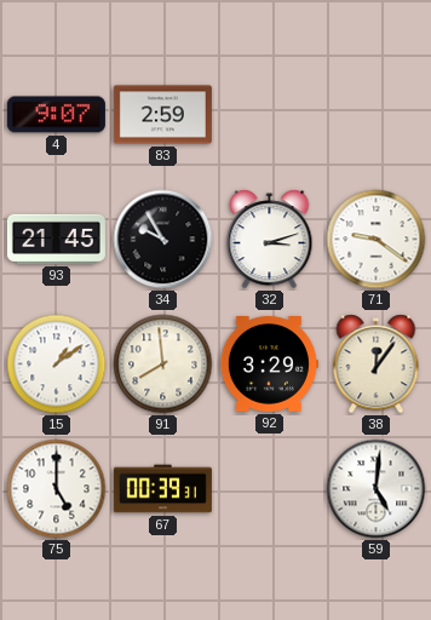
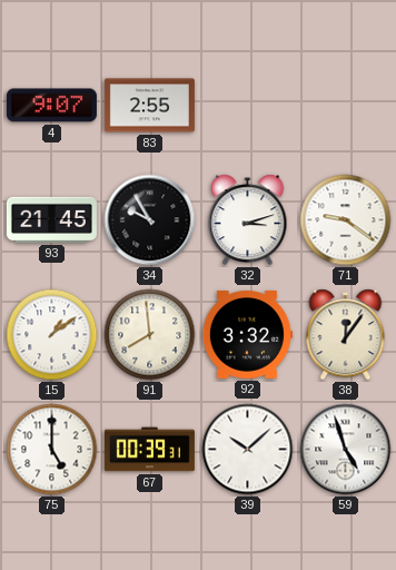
83: 2:59 -> 2:55
92: 3:29 -> 3:32
39: none -> 10:08
59: 5:01 -> 4:57
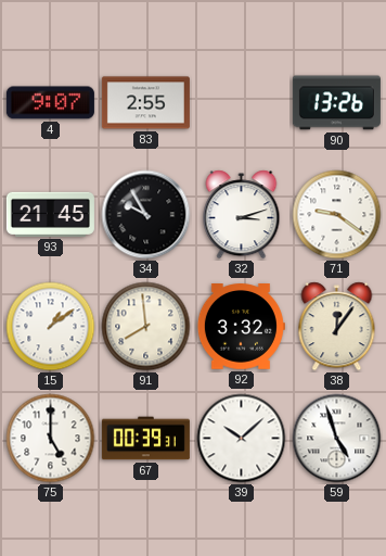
90: none -> 13:26
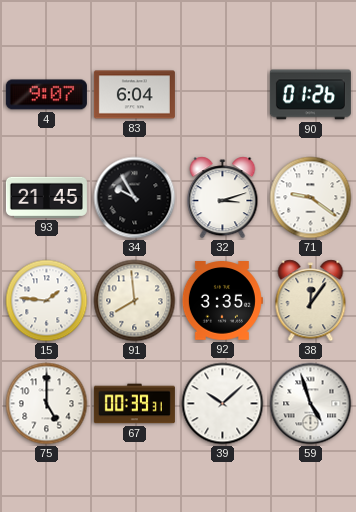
83: 2:55 -> 6:04
90: 13:26 -> 01:26
15: 1:09 -> 1:46
92: 3:32 -> 3:35
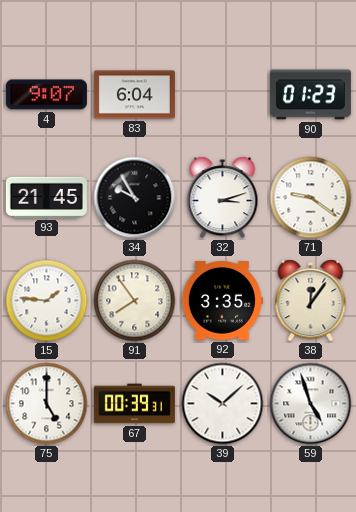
90: 01:26 -> 01:23
91: 7:59 -> 7:54
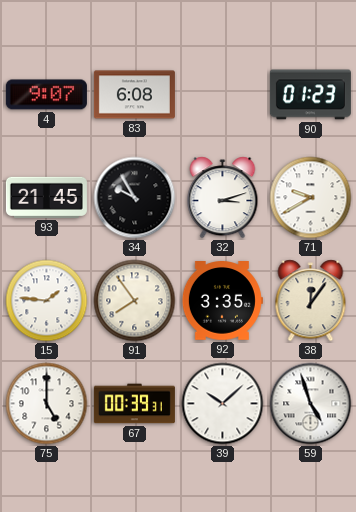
83: 6:04 -> 6:08
71: 9:21 -> 9:40
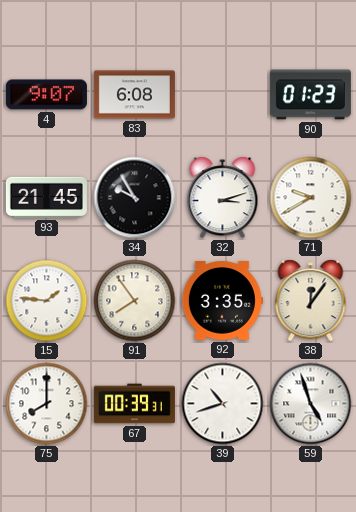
75: 5:00 -> 8:00
39: 10:08 -> 10:42
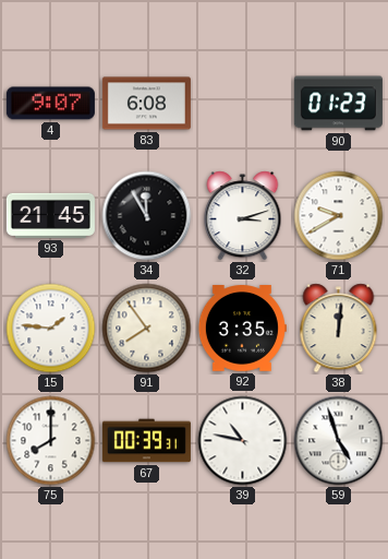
34: 9:55 -> 11:55
38: 12:06 -> 12:01
39: 10:42 -> 10:47
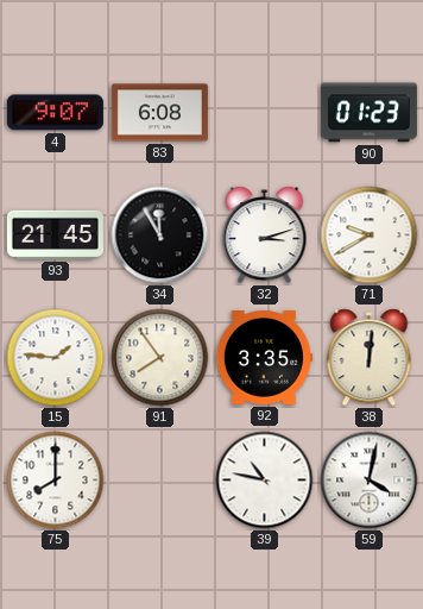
67: 00:39 -> none
59: 4:57 -> 4:02
